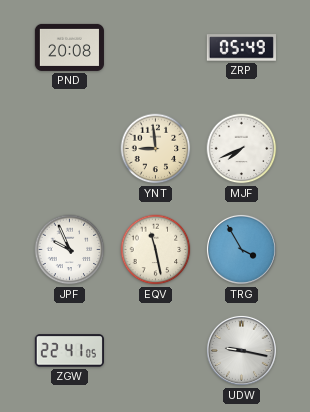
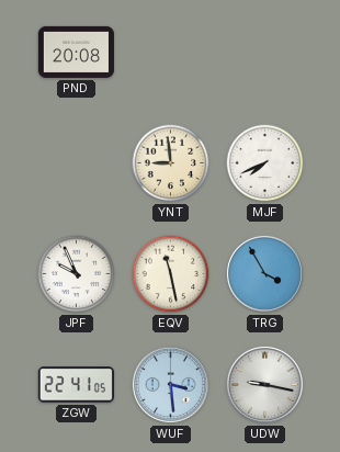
ZRP: 05:49 -> none
WUF: none -> 3:29
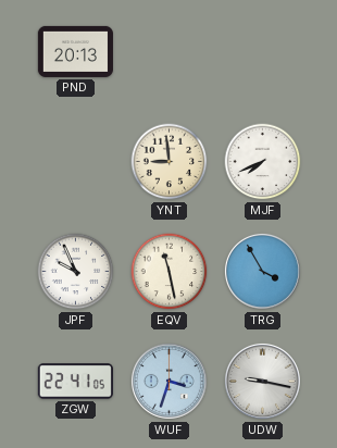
PND: 20:08 -> 20:13
WUF: 3:29 -> 3:33
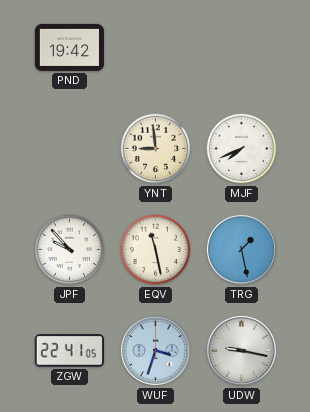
PND: 20:13 -> 19:42
JPF: 9:56 -> 9:53
TRG: 3:55 -> 1:28
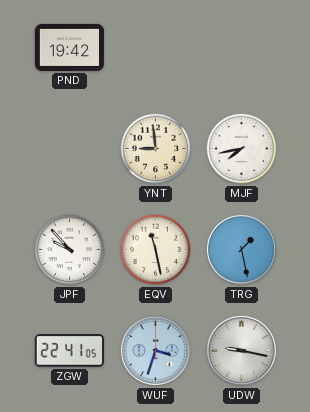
MJF: 7:41 -> 7:43
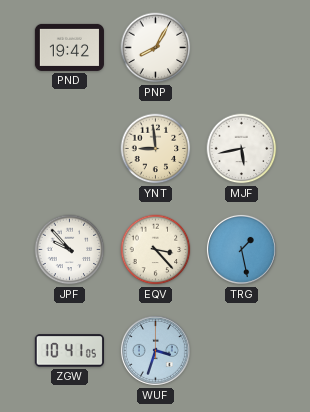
PNP: none -> 8:05
MJF: 7:43 -> 5:43
EQV: 11:28 -> 3:23
ZGW: 22:41 -> 10:41
UDW: 9:17 -> none
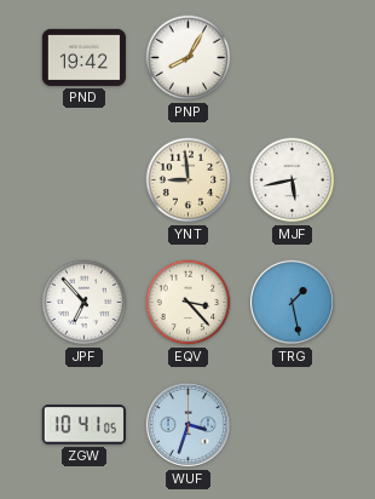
JPF: 9:53 -> 6:53
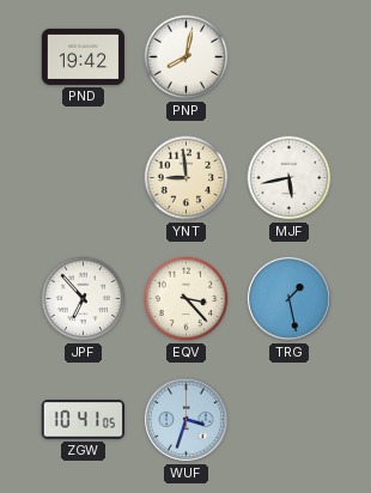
PNP: 8:05 -> 8:02
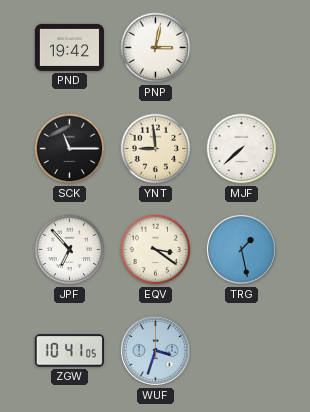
PNP: 8:02 -> 3:02
SCK: none -> 11:15
MJF: 5:43 -> 7:38
EQV: 3:23 -> 3:21
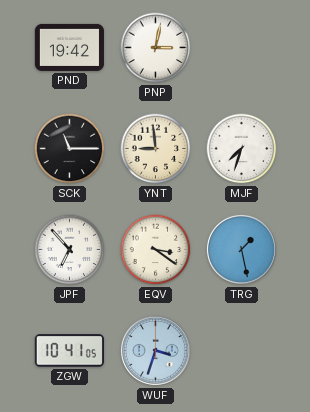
MJF: 7:38 -> 7:33
